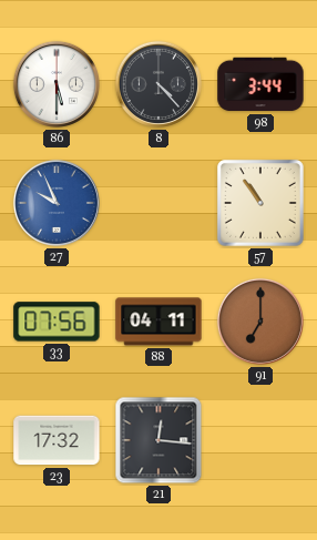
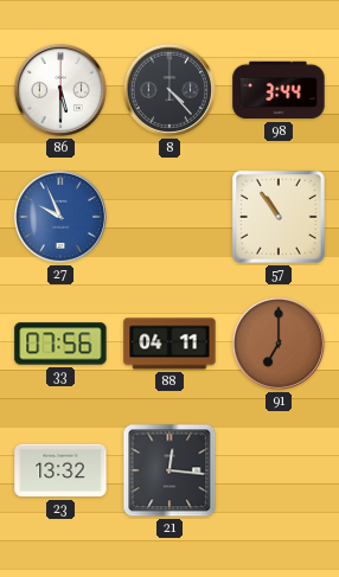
23: 17:32 -> 13:32
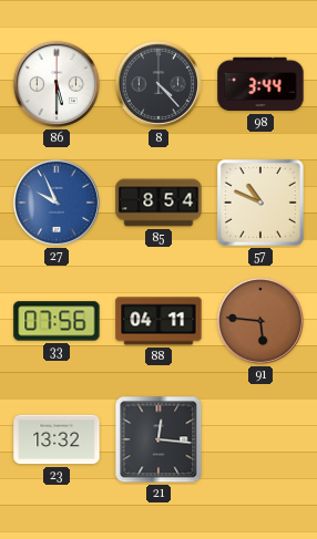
85: none -> 8:54
57: 10:54 -> 10:49
91: 7:00 -> 5:46
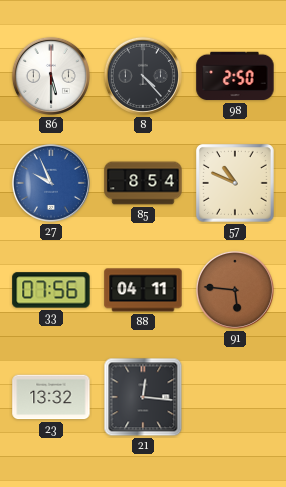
98: 3:44 -> 2:50
